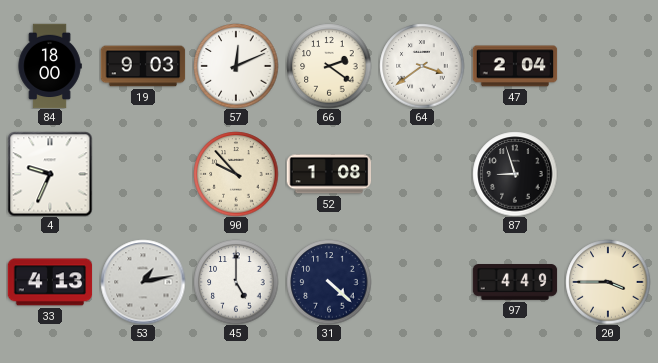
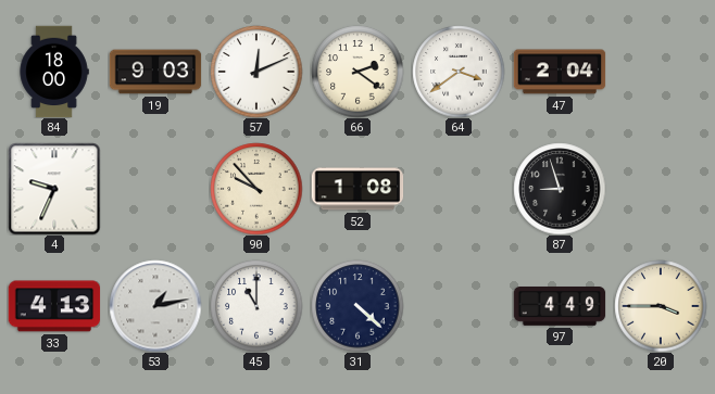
45: 5:00 -> 11:00
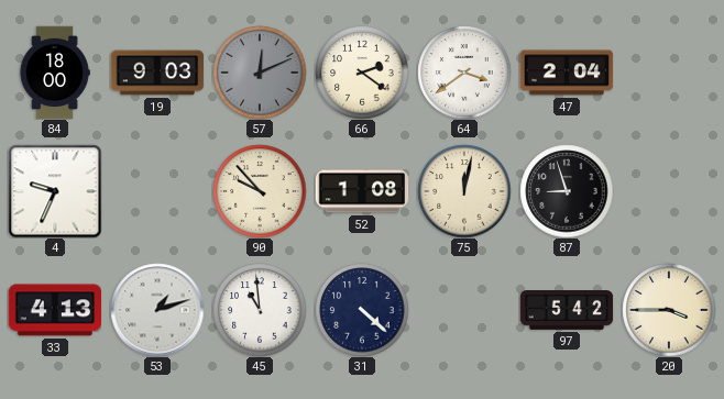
57 dial: white -> grey
75: none -> 12:02
53: 1:13 -> 1:12
45: 11:00 -> 10:59
97: 4:49 -> 5:42
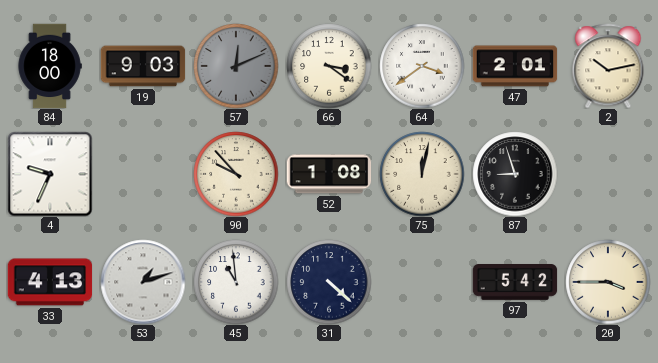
66: 2:21 -> 3:21
47: 2:04 -> 2:01
2: none -> 10:13
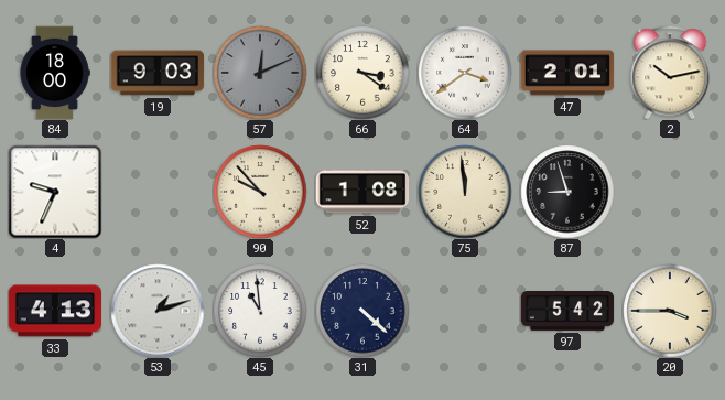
75: 12:02 -> 11:59
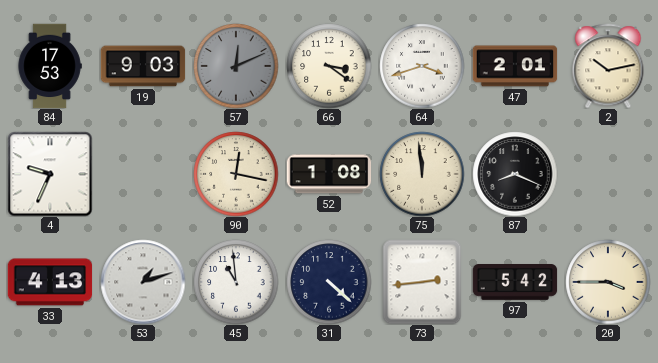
84: 18:00 -> 17:53
64: 3:39 -> 3:42
90: 9:53 -> 12:17
87: 8:57 -> 8:19
73: none -> 2:44
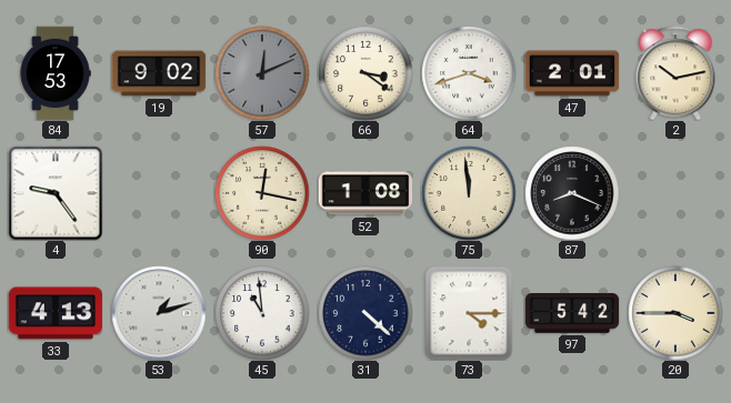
19: 9:03 -> 9:02
4: 9:34 -> 9:24
73: 2:44 -> 4:15
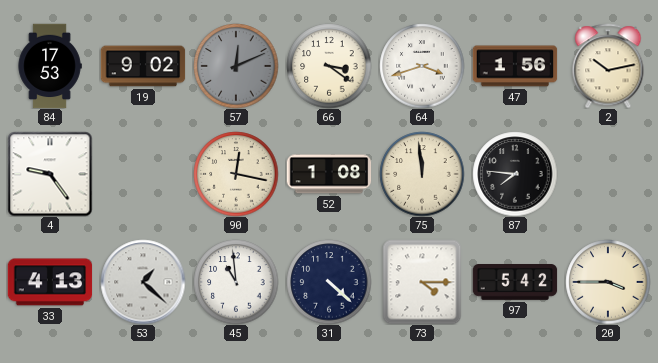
47: 2:01 -> 1:56
87: 8:19 -> 7:46
53: 1:12 -> 1:22
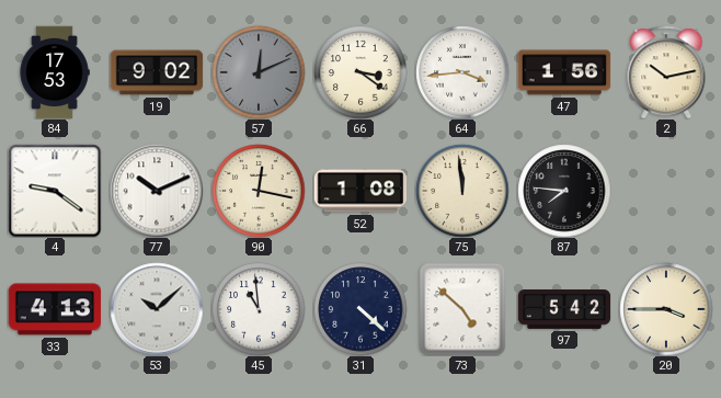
64: 3:42 -> 3:44
4: 9:24 -> 9:21
77: none -> 10:11
53: 1:22 -> 10:08
73: 4:15 -> 4:52
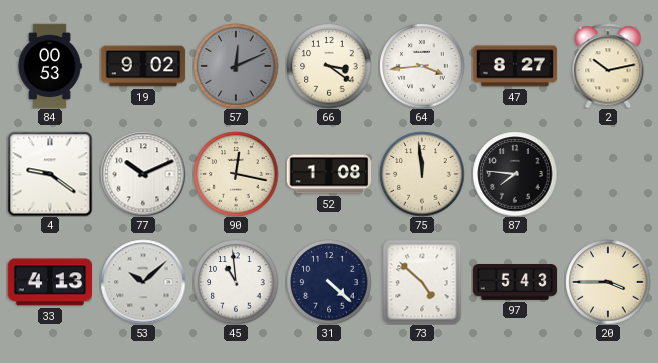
84: 17:53 -> 00:53
47: 1:56 -> 8:27
97: 5:42 -> 5:43
